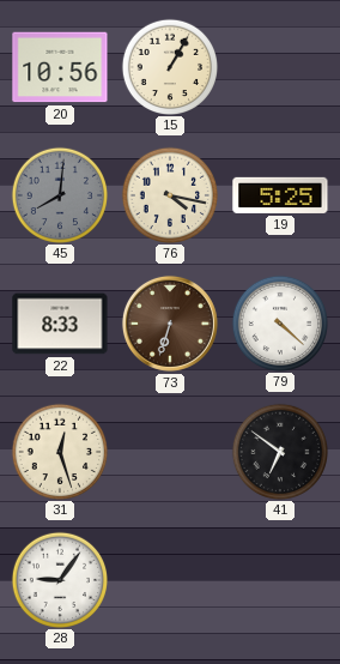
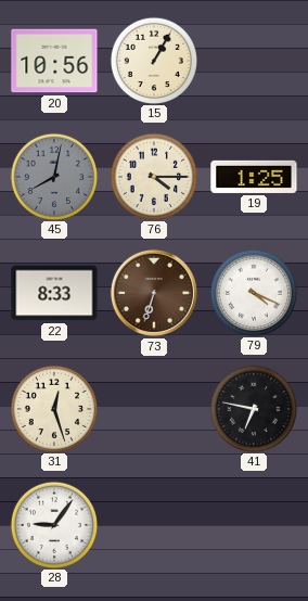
45: 8:01 -> 8:02
76: 4:17 -> 4:15
19: 5:25 -> 1:25
79: 4:22 -> 4:19
41: 6:51 -> 6:47
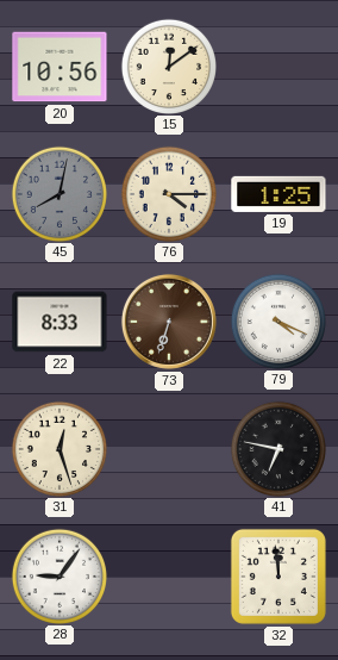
15: 1:05 -> 12:09
32: none -> 11:59
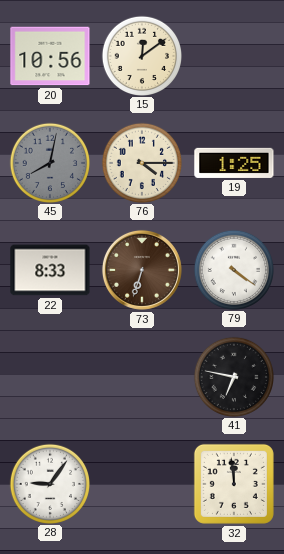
79: 4:19 -> 4:21
31: 12:27 -> none
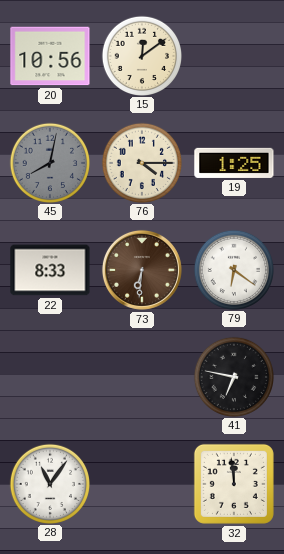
73: 6:33 -> 6:31
79: 4:21 -> 6:21
28: 9:06 -> 11:06
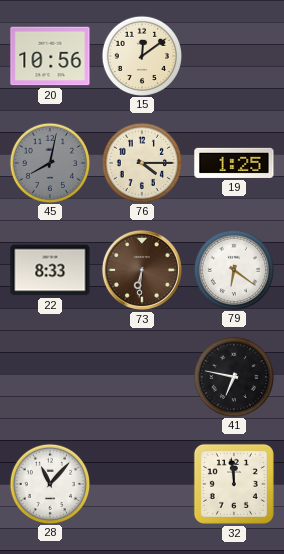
28: 11:06 -> 11:07
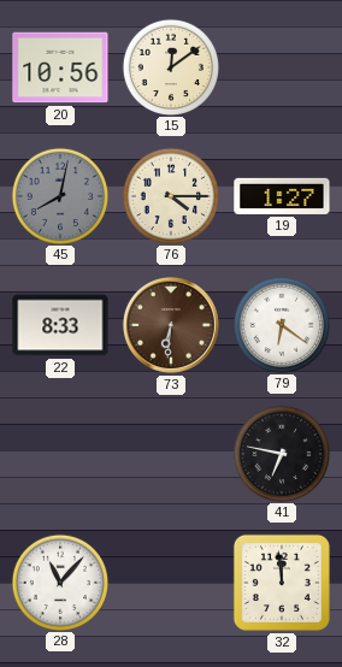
19: 1:25 -> 1:27
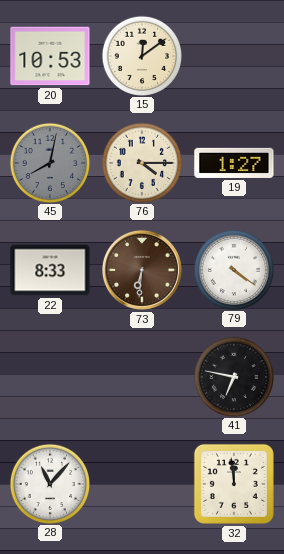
20: 10:56 -> 10:53
79: 6:21 -> 4:21
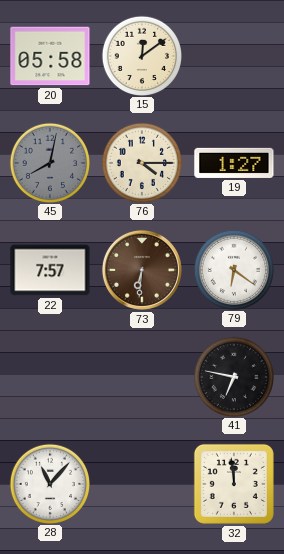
20: 10:53 -> 05:58
22: 8:33 -> 7:57
79: 4:21 -> 6:21
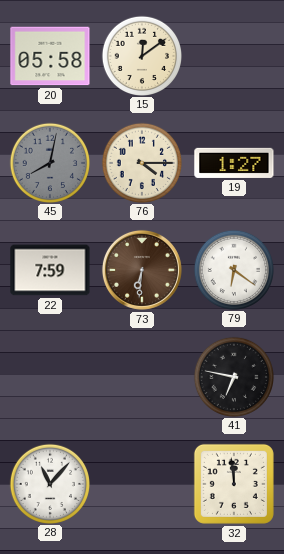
22: 7:57 -> 7:59
